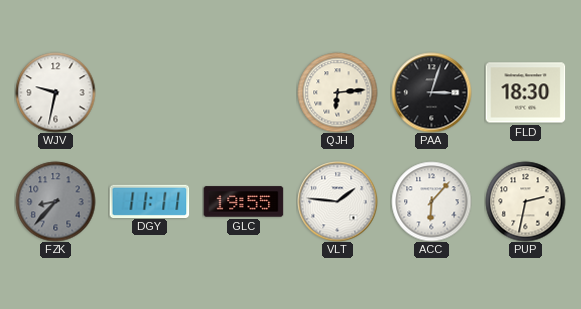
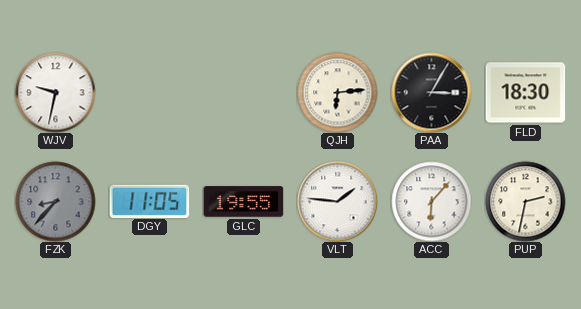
PAA: 3:03 -> 3:05
DGY: 11:11 -> 11:05
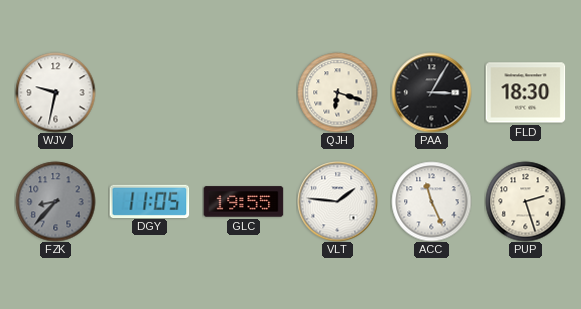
QJH: 6:14 -> 6:18
ACC: 6:07 -> 11:26
PUP: 2:32 -> 2:27
